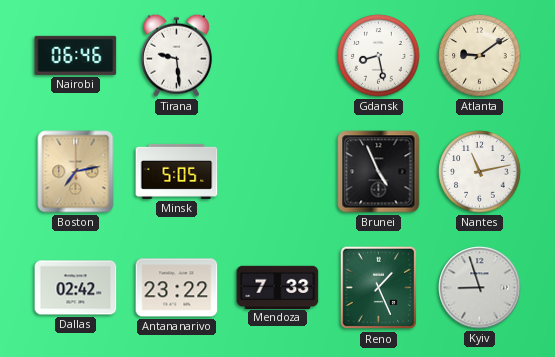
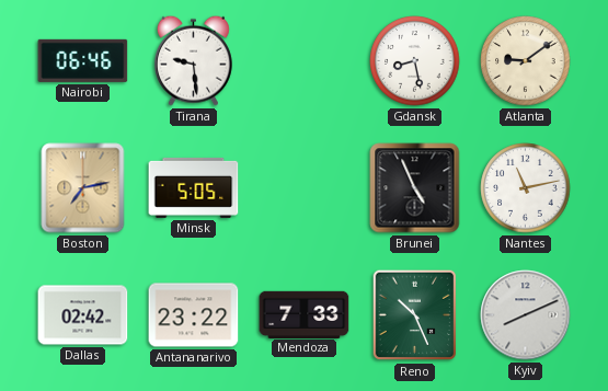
Reno: 1:26 -> 10:26
Kyiv: 8:57 -> 8:11
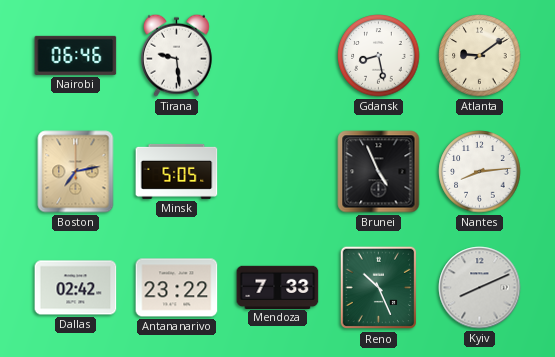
Nantes: 11:13 -> 8:14
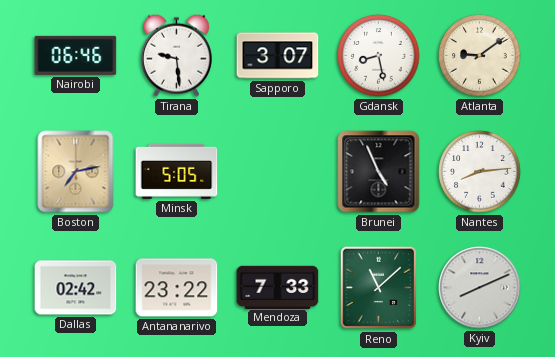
Sapporo: none -> 3:07
Reno: 10:26 -> 11:08
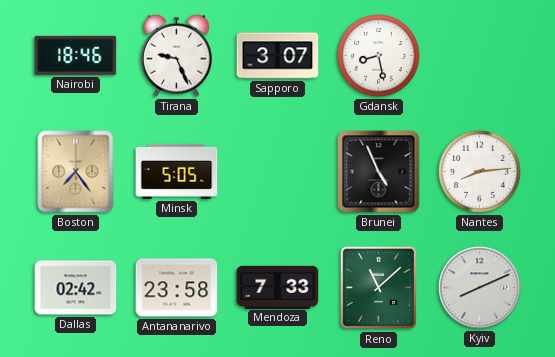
Nairobi: 06:46 -> 18:46
Tirana: 9:29 -> 9:26
Atlanta: 9:09 -> none
Boston: 7:13 -> 7:24
Antananarivo: 23:22 -> 23:58
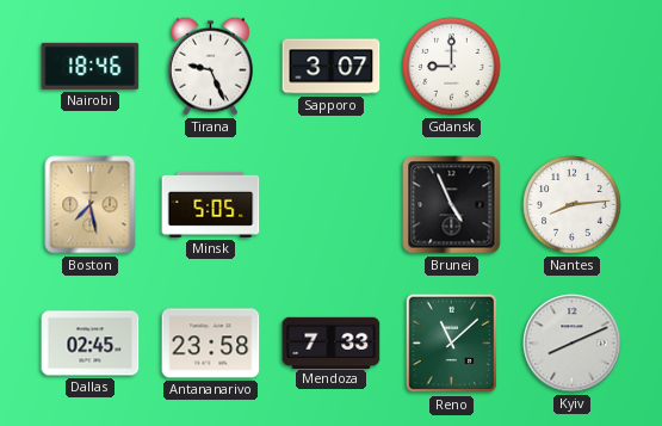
Gdansk: 8:28 -> 9:00
Boston: 7:24 -> 7:28
Dallas: 02:42 -> 02:45
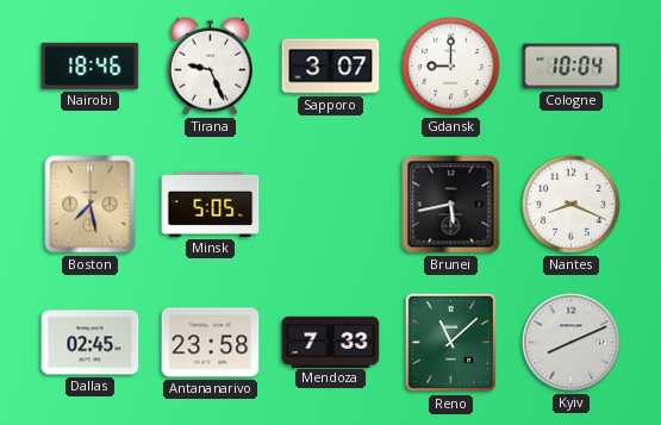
Cologne: none -> 10:04
Brunei: 4:56 -> 5:43
Nantes: 8:14 -> 8:19
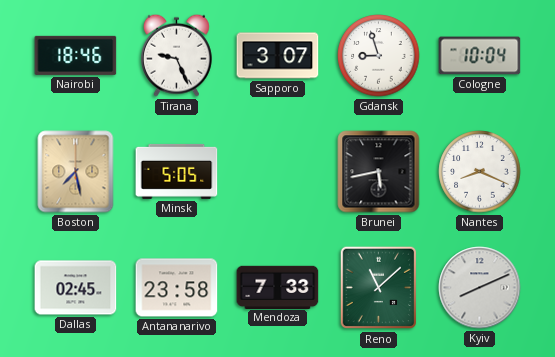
Gdansk: 9:00 -> 8:57
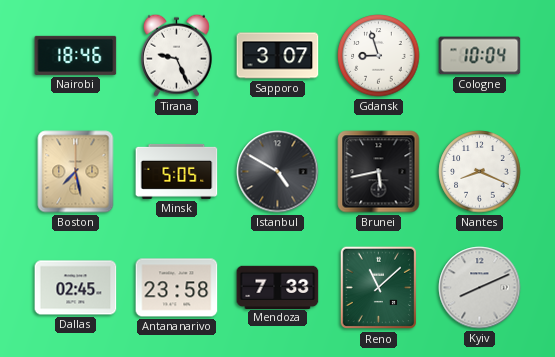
Istanbul: none -> 4:50
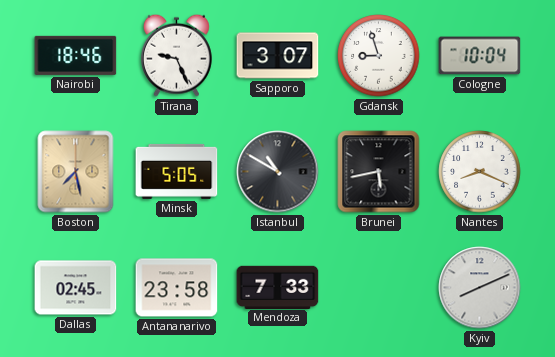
Istanbul: 4:50 -> 10:50
Reno: 11:08 -> none
